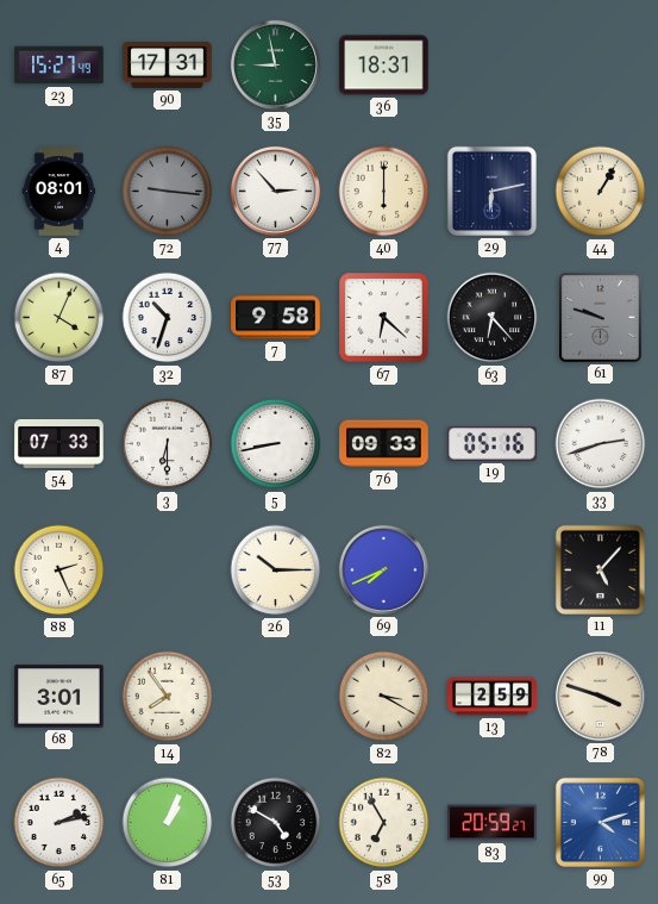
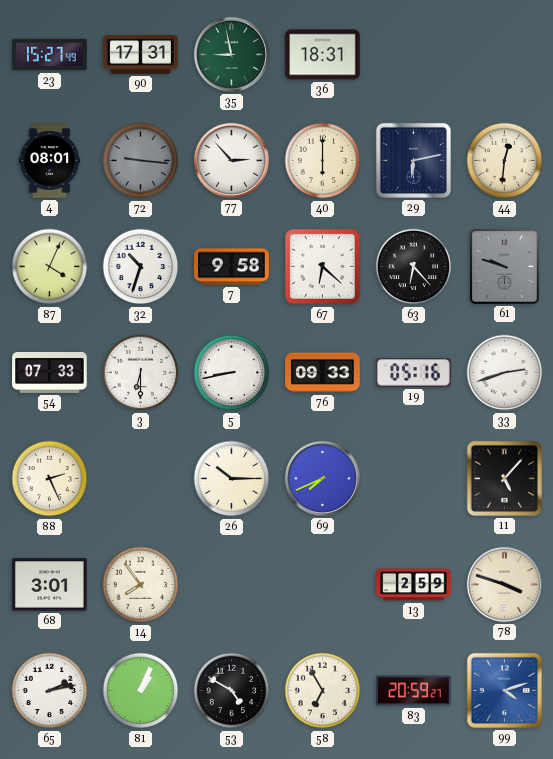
44: 1:05 -> 12:31
82: 3:20 -> none
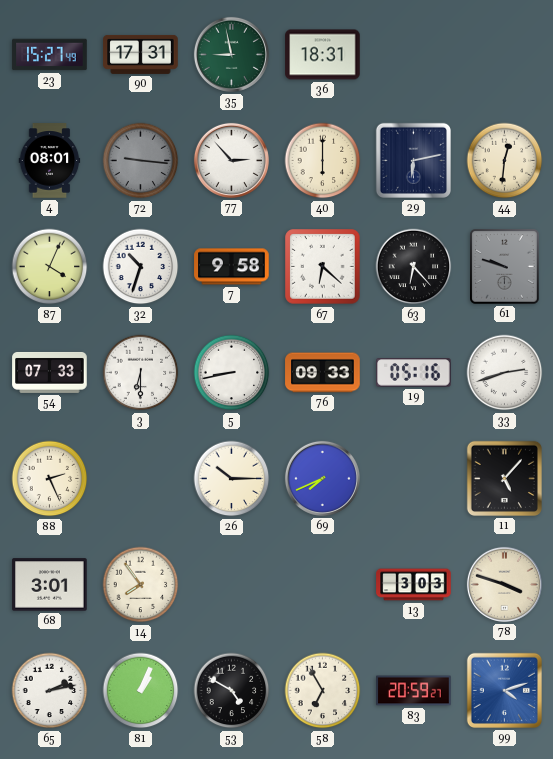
13: 2:59 -> 3:03
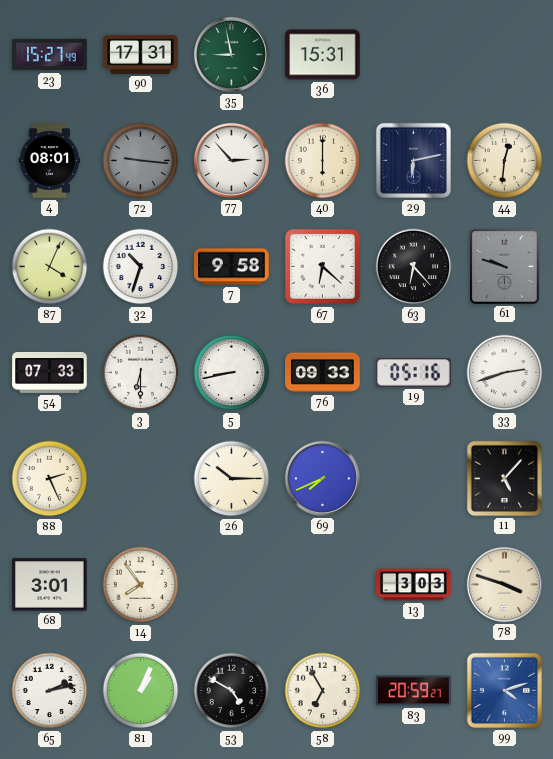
36: 18:31 -> 15:31
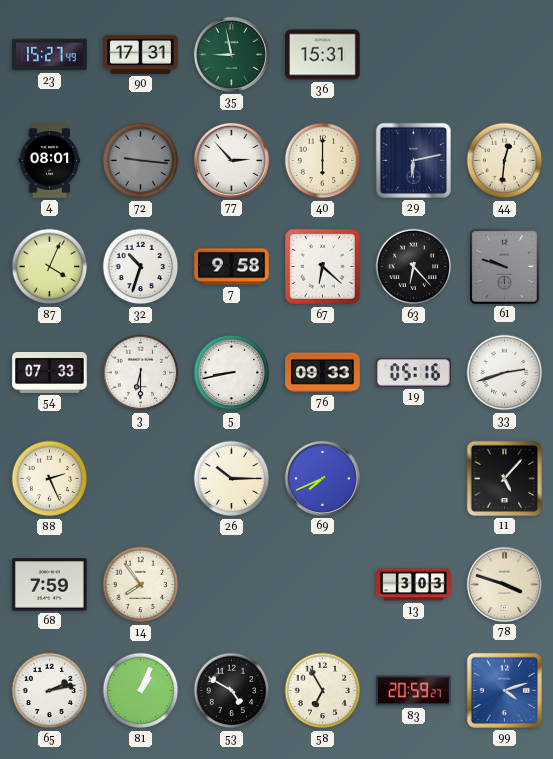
68: 3:01 -> 7:59
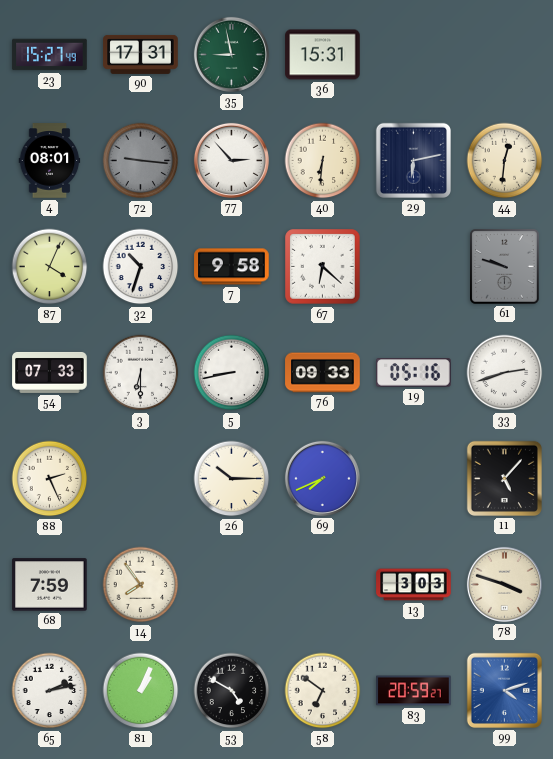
40: 6:00 -> 6:31
63: 6:23 -> none
58: 6:55 -> 6:51
